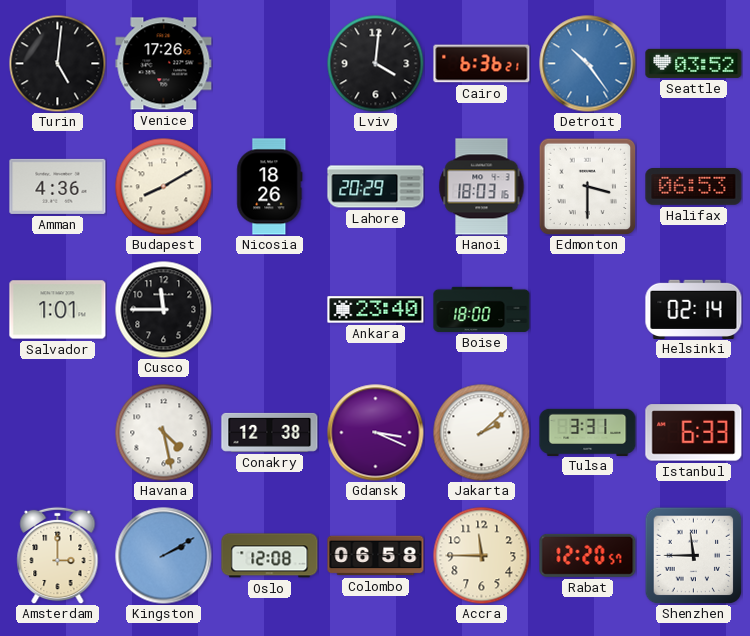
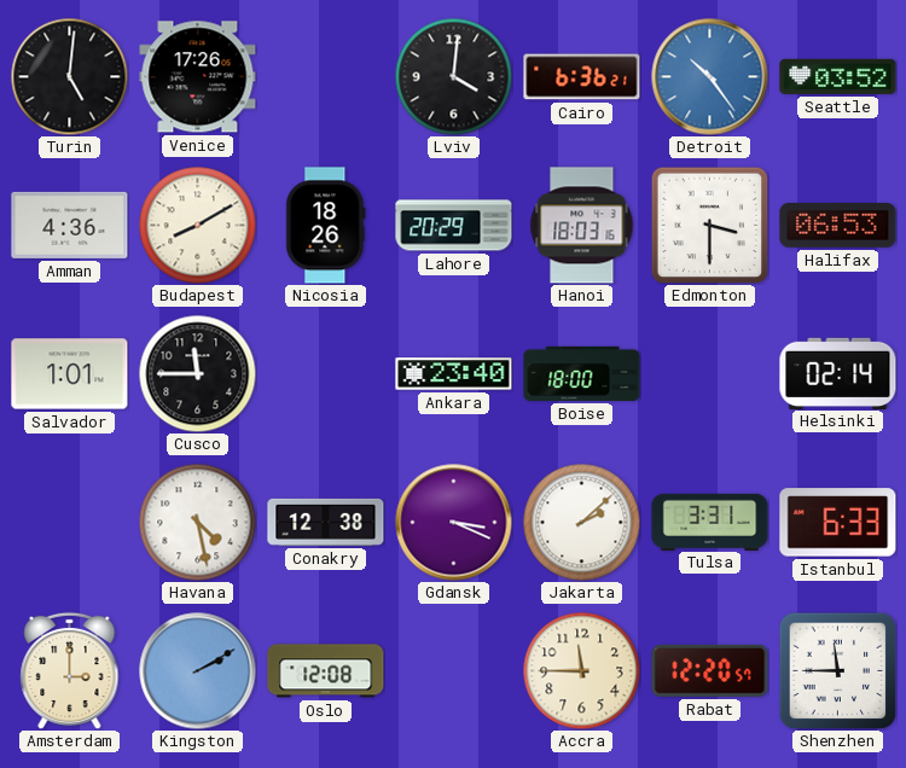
Colombo: 06:58 -> none
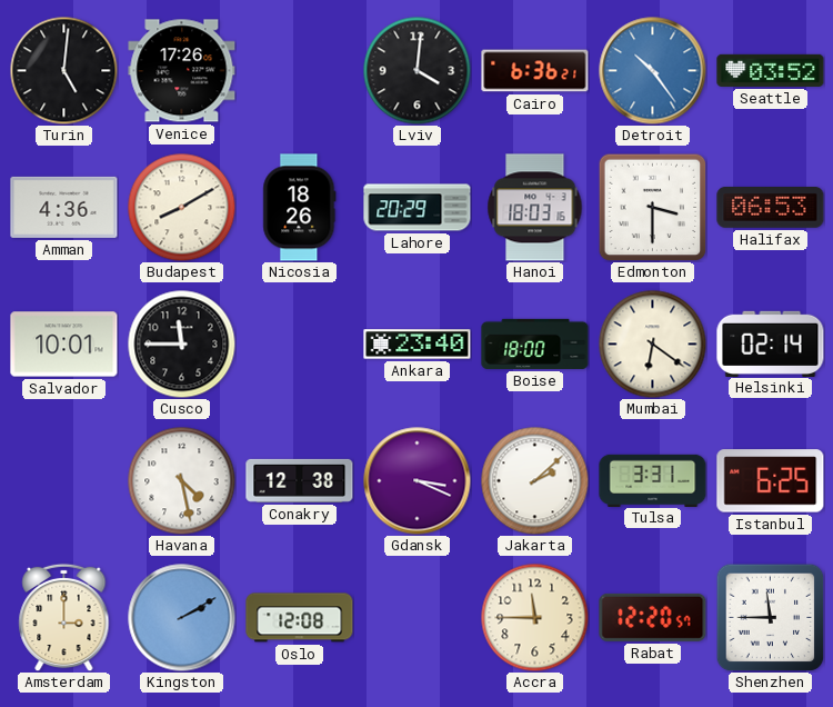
Salvador: 1:01 -> 10:01
Mumbai: none -> 6:21
Istanbul: 6:33 -> 6:25
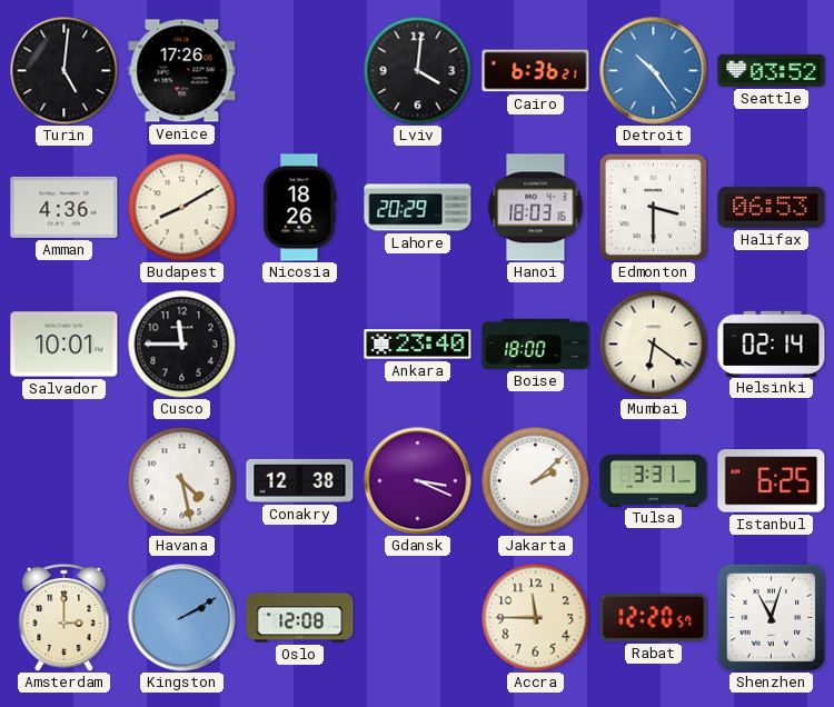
Shenzhen: 11:45 -> 11:03
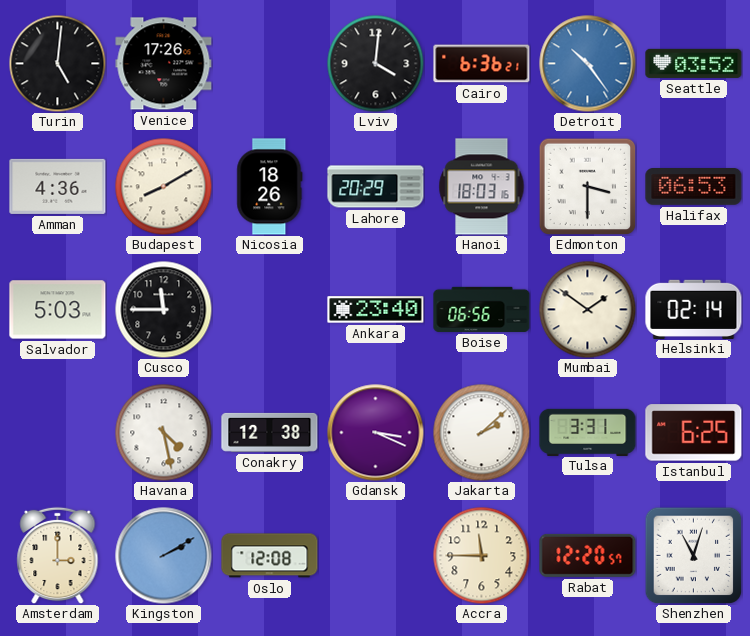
Salvador: 10:01 -> 5:03
Boise: 18:00 -> 06:56
Mumbai: 6:21 -> 1:51
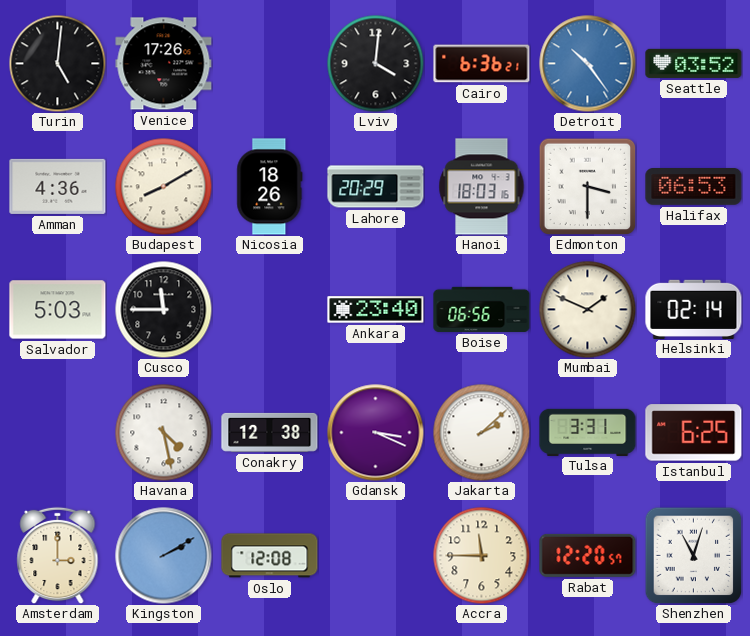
Mumbai: 1:51 -> 1:49
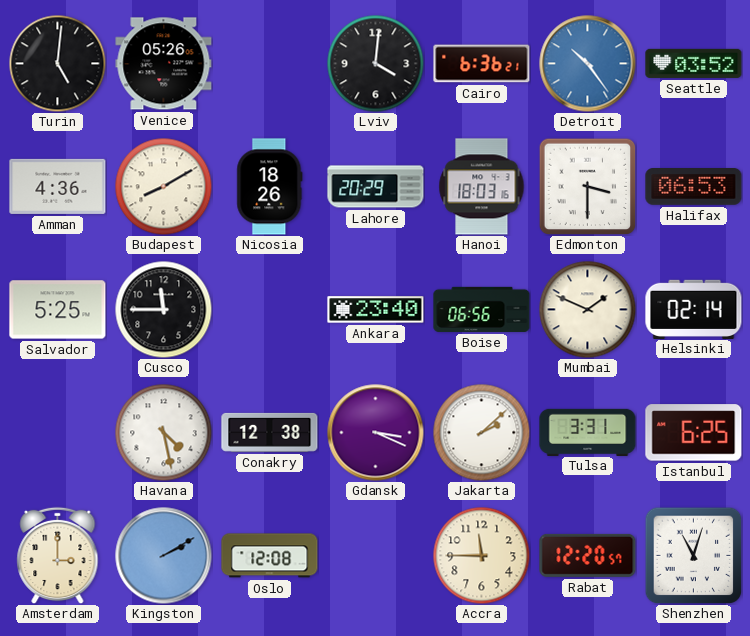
Venice: 17:26 -> 05:26
Salvador: 5:03 -> 5:25
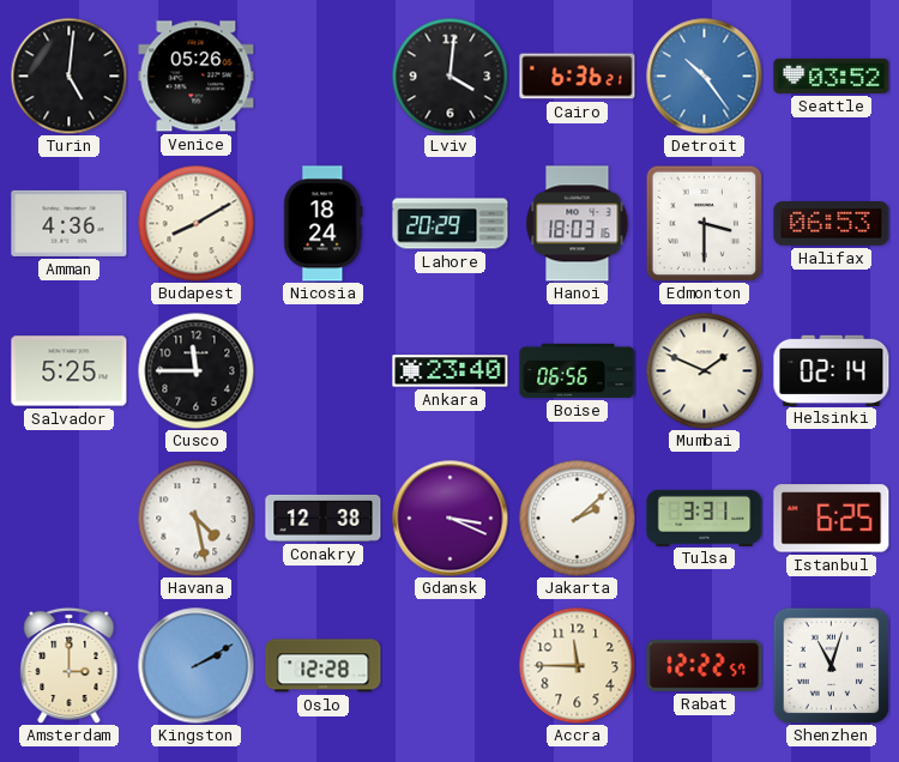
Nicosia: 18:26 -> 18:24
Oslo: 12:08 -> 12:28
Rabat: 12:20 -> 12:22
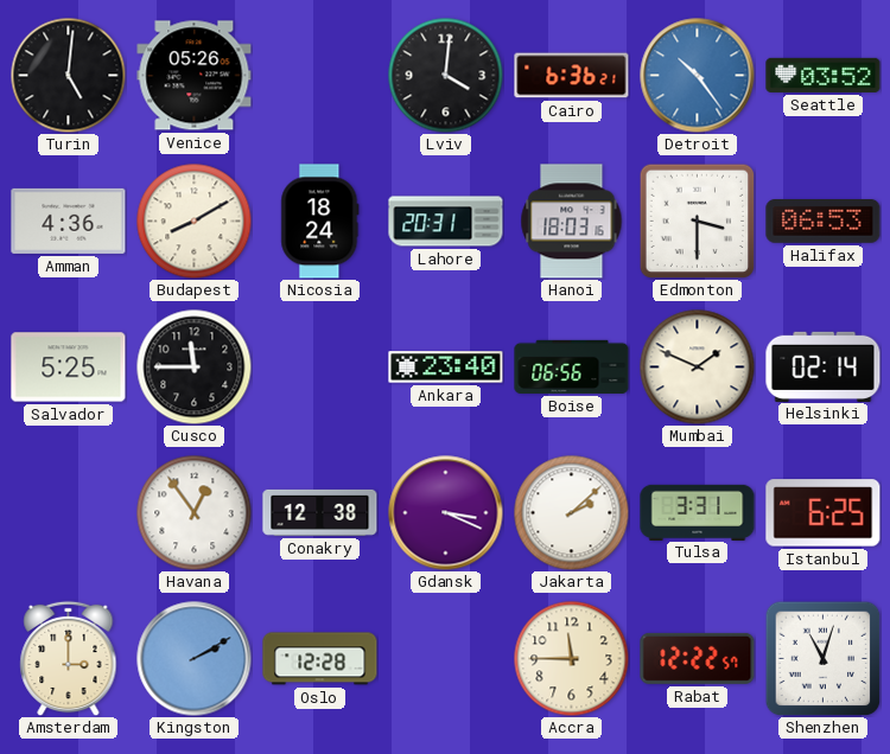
Lahore: 20:29 -> 20:31
Havana: 4:28 -> 12:54
